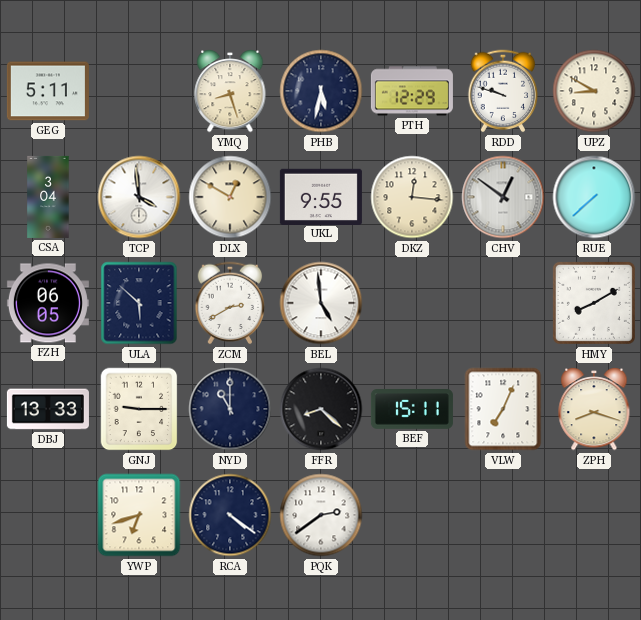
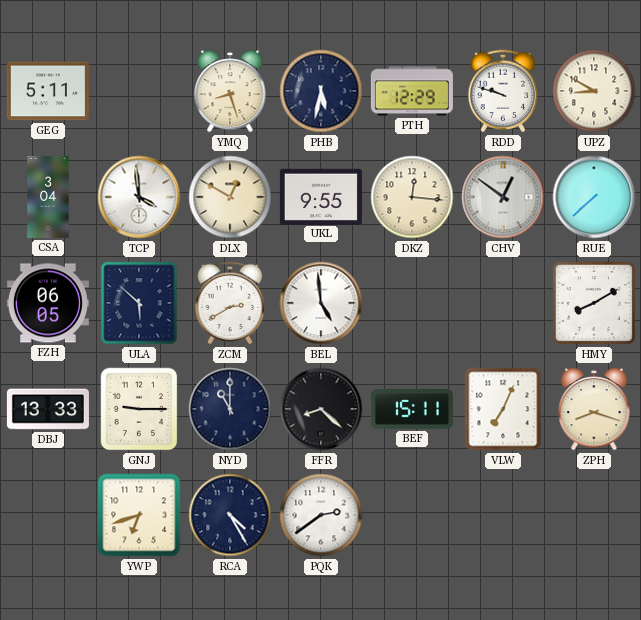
RCA: 4:21 -> 4:25
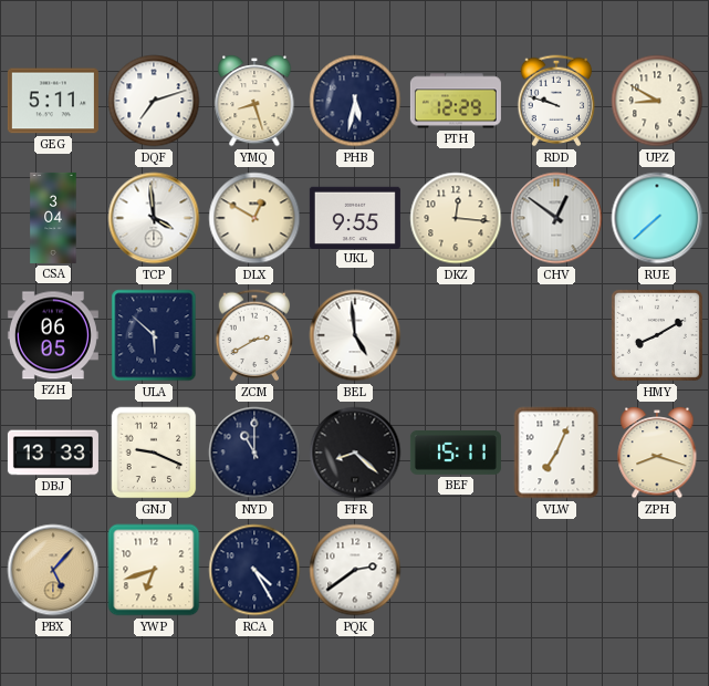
DQF: none -> 7:12
GNJ: 9:15 -> 9:19
PBX: none -> 5:07
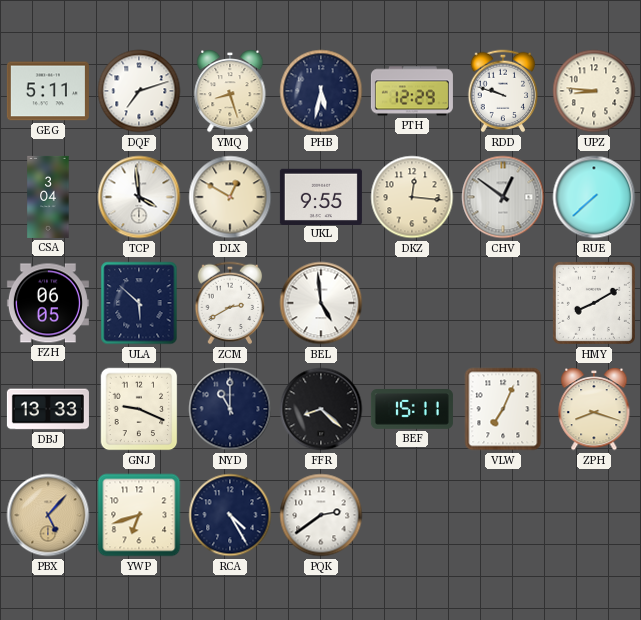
UPZ: 8:50 -> 8:46
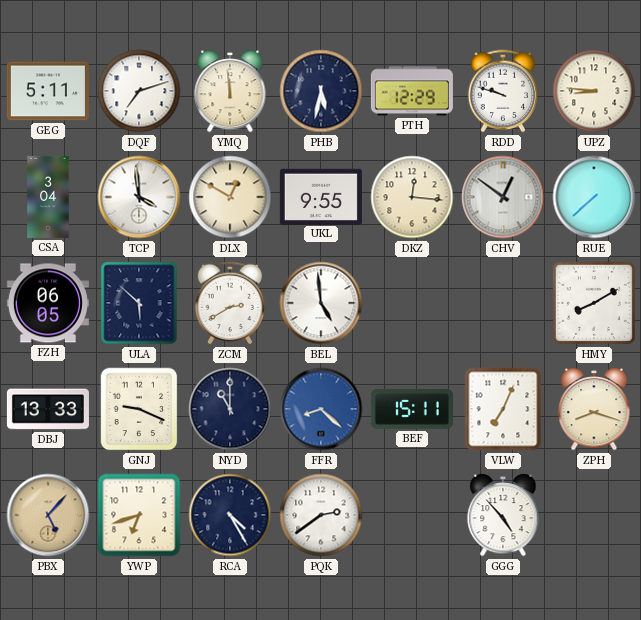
YMQ: 8:27 -> 11:59
FFR dial: black -> blue
GGG: none -> 4:53
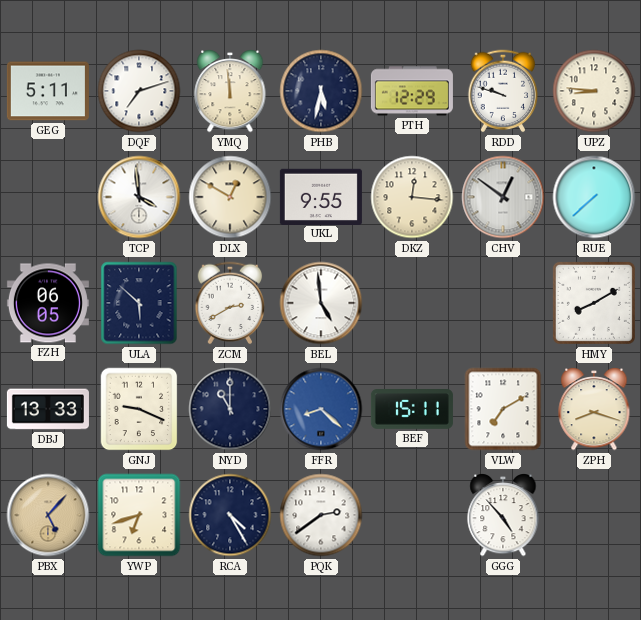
CSA: 3:04 -> none
VLW: 7:04 -> 7:10
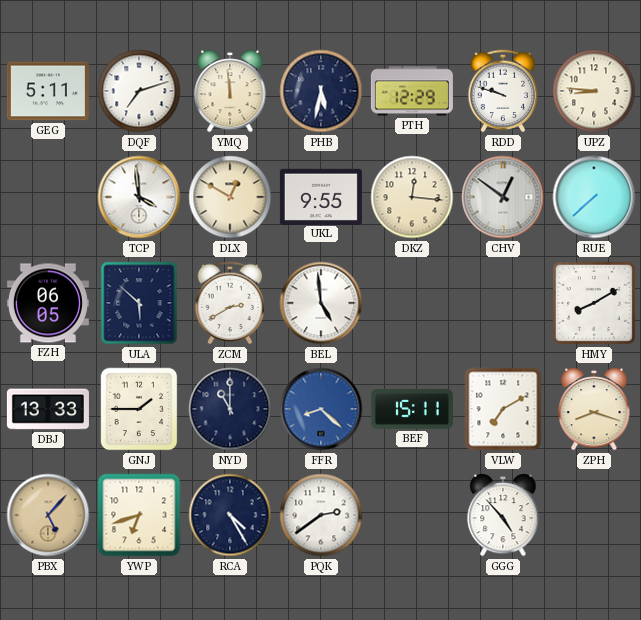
GNJ: 9:19 -> 1:45
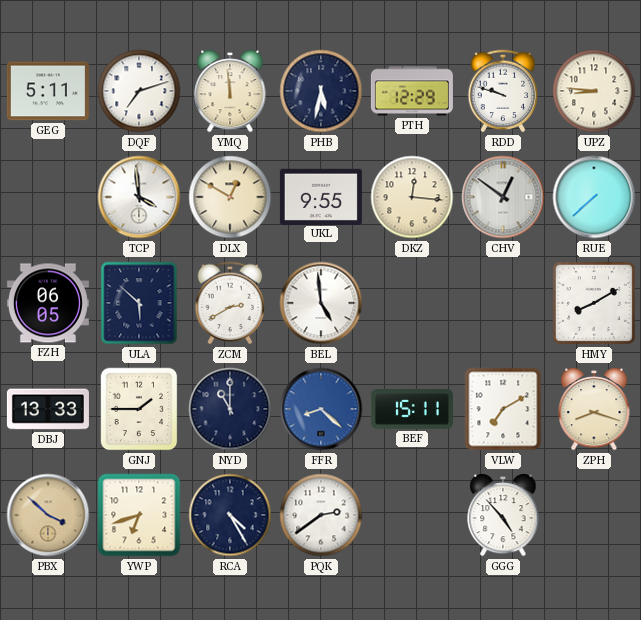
PBX: 5:07 -> 3:52
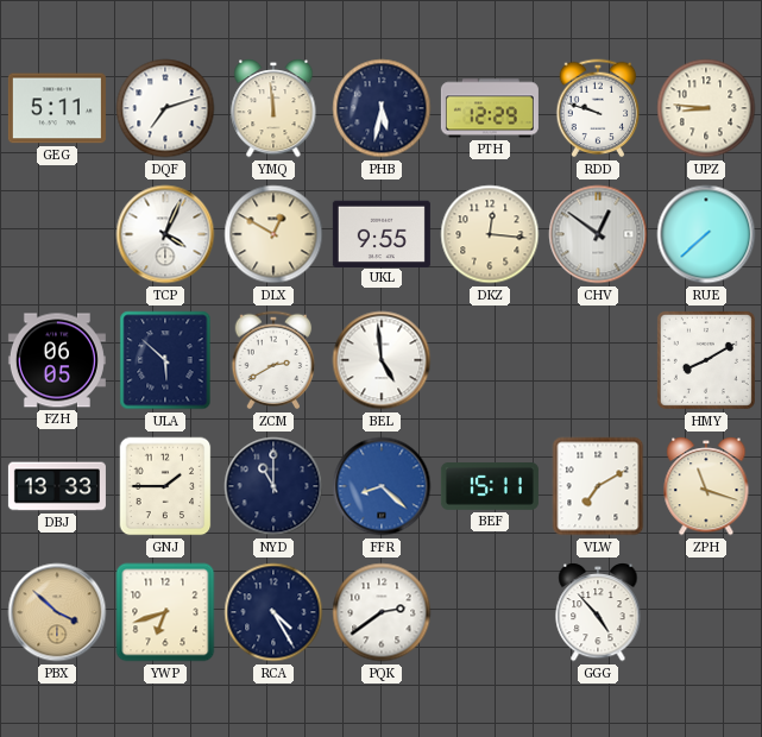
TCP: 3:59 -> 4:04
ZPH: 8:18 -> 11:18
